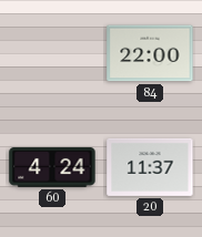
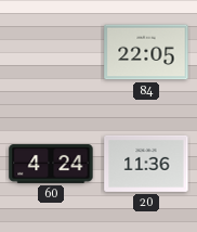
84: 22:00 -> 22:05
20: 11:37 -> 11:36
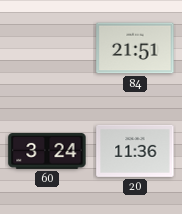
84: 22:05 -> 21:51
60: 4:24 -> 3:24
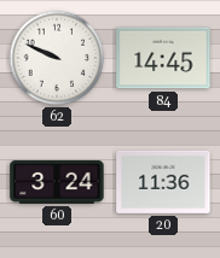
62: none -> 9:49
84: 21:51 -> 14:45
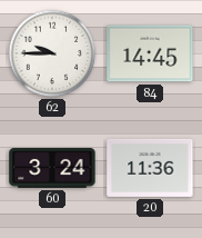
62: 9:49 -> 9:45
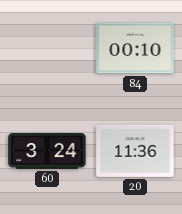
62: 9:45 -> none
84: 14:45 -> 00:10
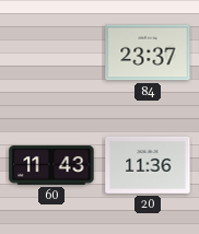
84: 00:10 -> 23:37
60: 3:24 -> 11:43
